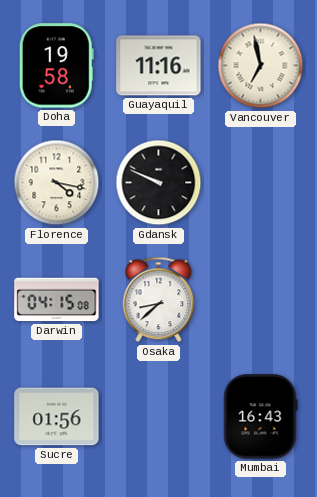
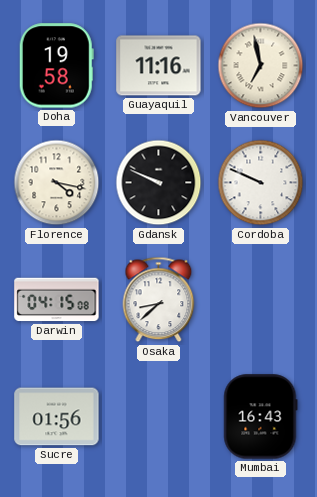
Cordoba: none -> 9:49
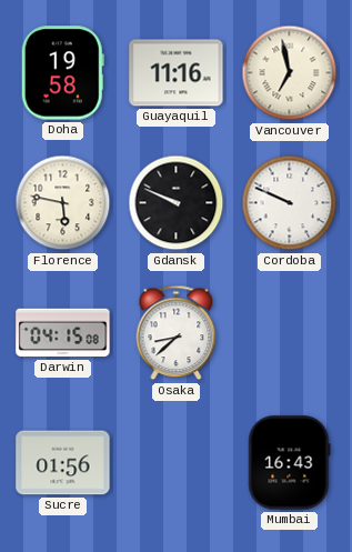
Florence: 4:17 -> 5:47
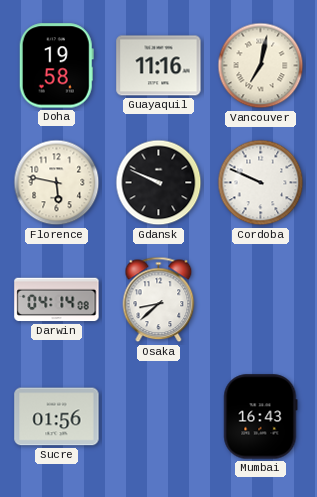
Vancouver: 6:58 -> 7:02
Darwin: 04:15 -> 04:14
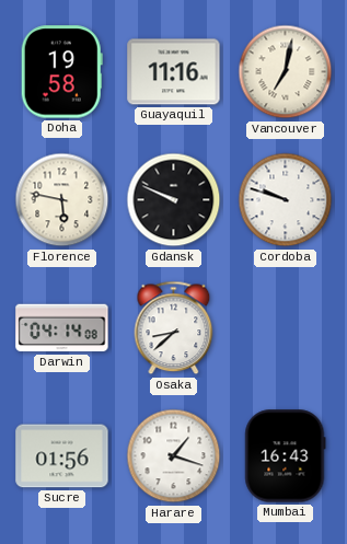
Cordoba: 9:49 -> 9:48
Harare: none -> 1:18
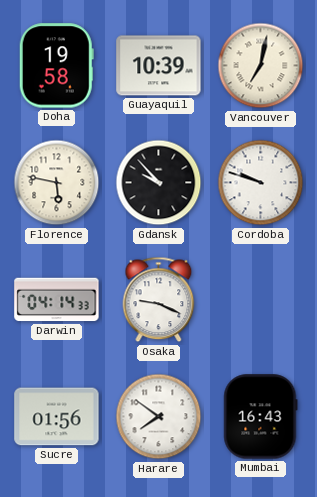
Guayaquil: 11:16 -> 10:39
Gdansk: 9:49 -> 9:53
Darwin: 04:14:08 -> 04:14:33
Osaka: 8:38 -> 9:19
Harare: 1:18 -> 7:51
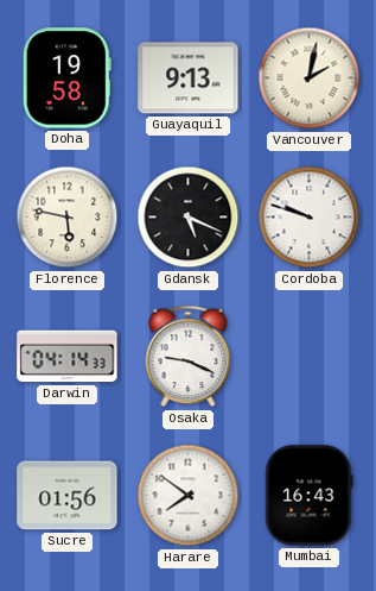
Guayaquil: 10:39 -> 9:13
Vancouver: 7:02 -> 2:02
Gdansk: 9:53 -> 5:19
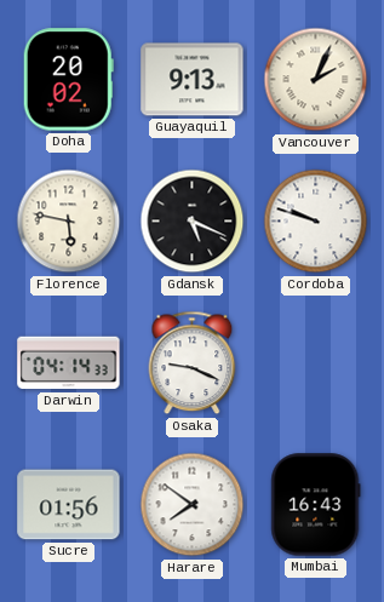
Doha: 19:58 -> 20:02
Vancouver: 2:02 -> 2:04
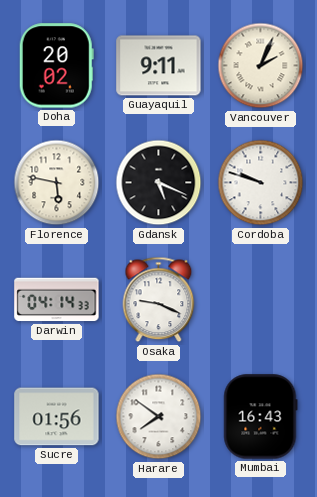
Guayaquil: 9:13 -> 9:11
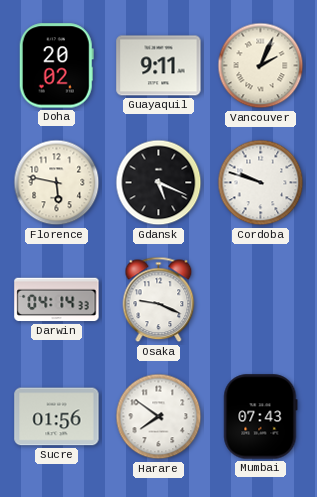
Mumbai: 16:43 -> 07:43
